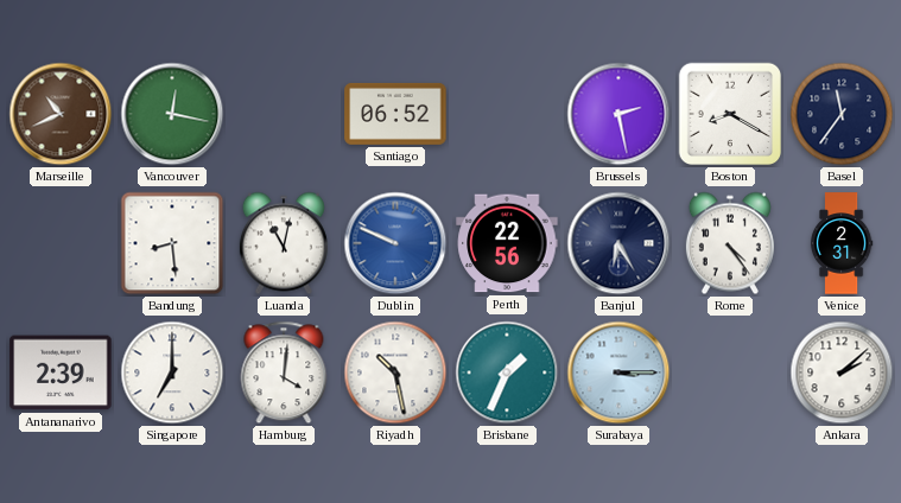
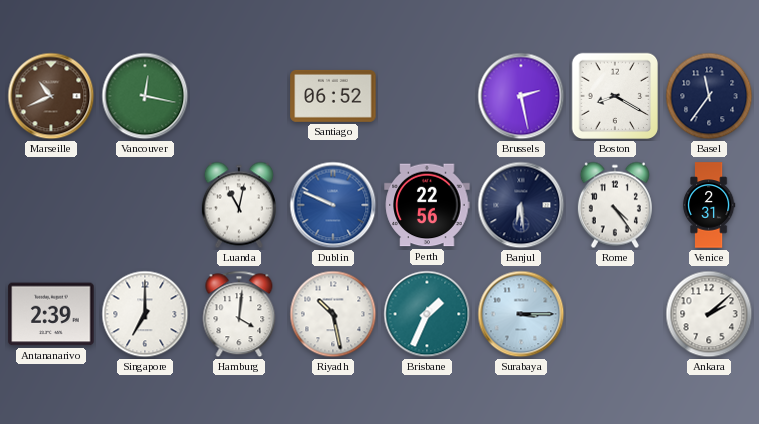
Bandung: 8:29 -> none
Banjul: 6:25 -> 6:29
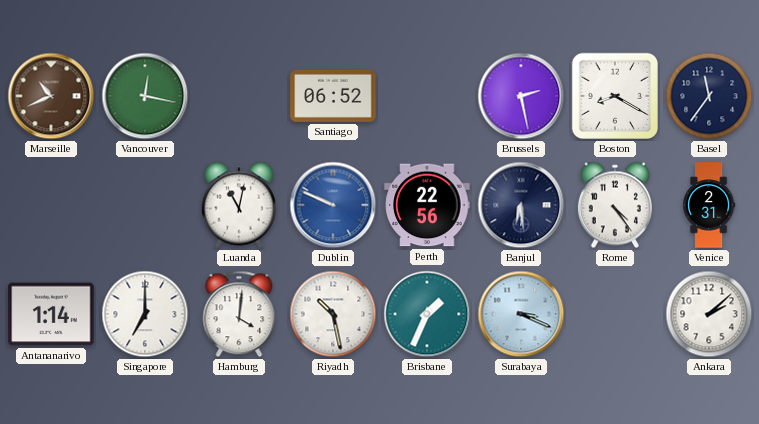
Antananarivo: 2:39 -> 1:14
Surabaya: 3:15 -> 3:19
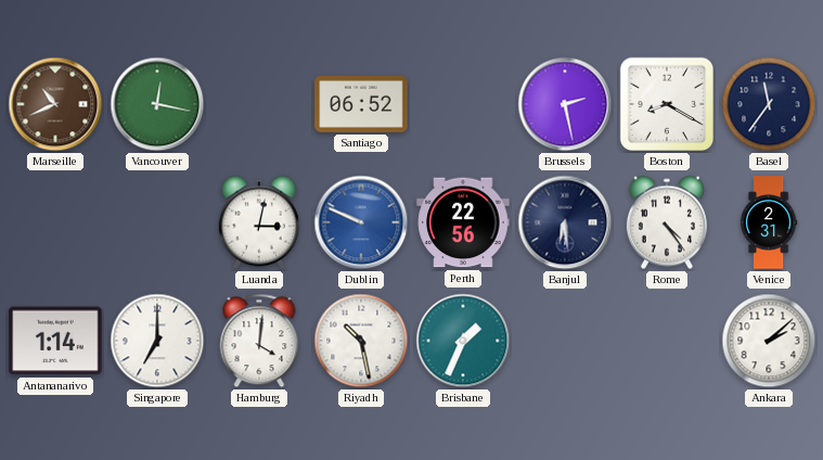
Luanda: 11:02 -> 3:02
Surabaya: 3:19 -> none
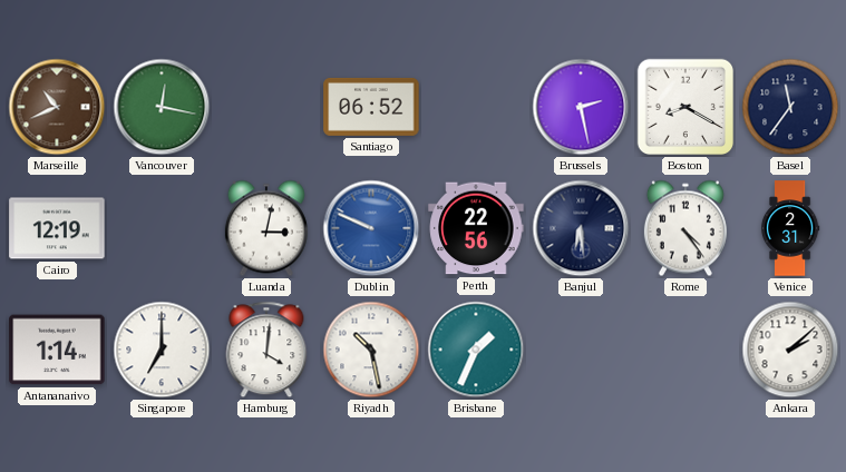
Cairo: none -> 12:19
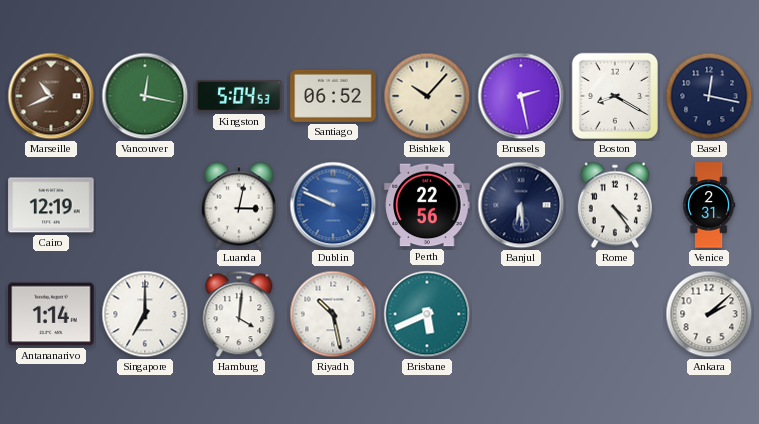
Kingston: none -> 5:04
Bishkek: none -> 10:07
Basel: 11:36 -> 12:17
Brisbane: 1:34 -> 5:41
